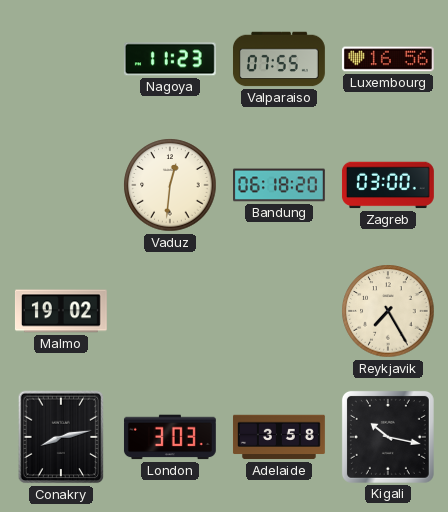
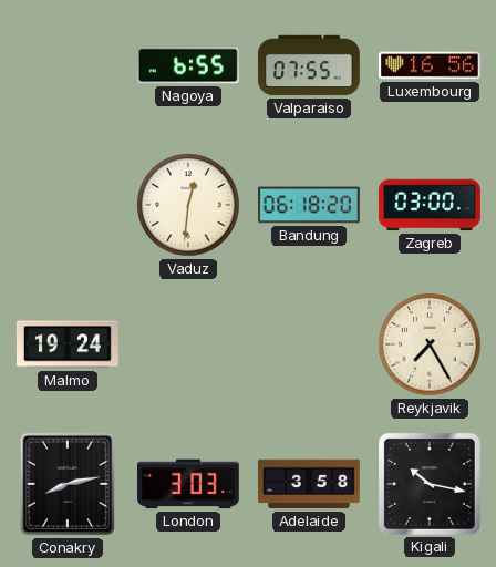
Nagoya: 11:23 -> 6:55
Malmo: 19:02 -> 19:24
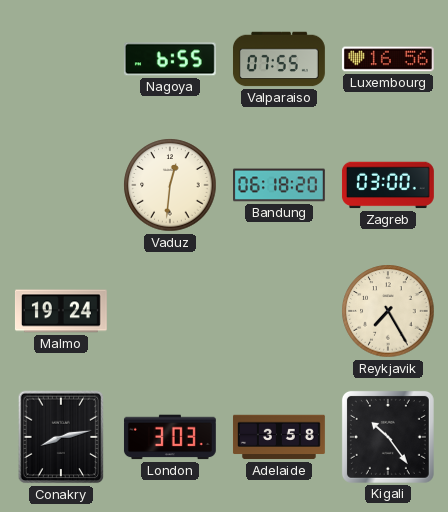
Kigali: 10:17 -> 10:24
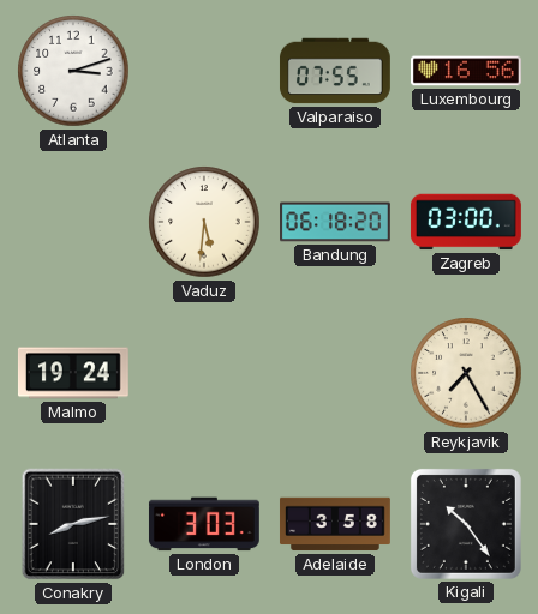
Atlanta: none -> 3:12
Nagoya: 6:55 -> none
Vaduz: 12:31 -> 5:31
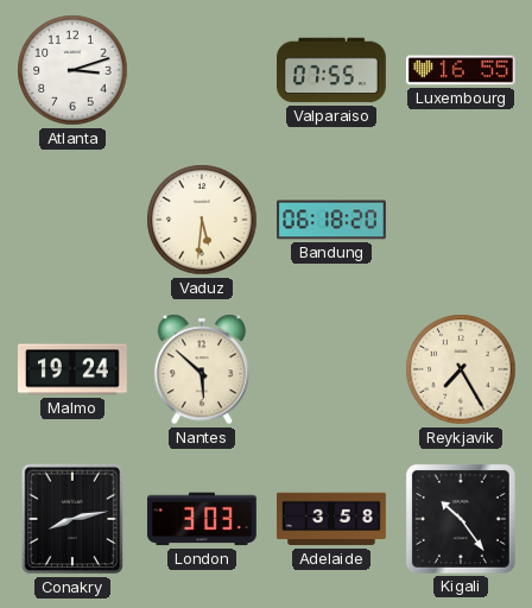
Luxembourg: 16:56 -> 16:55
Zagreb: 03:00 -> none
Nantes: none -> 5:52
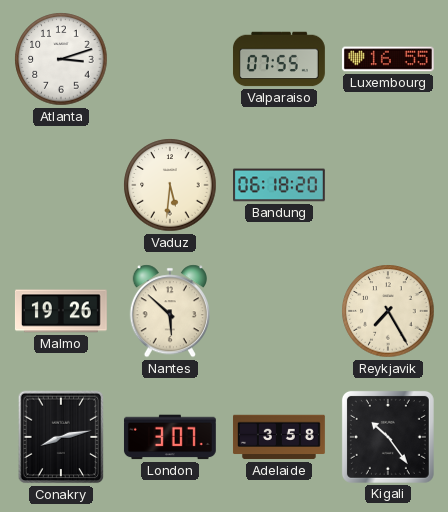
Malmo: 19:24 -> 19:26
London: 3:03 -> 3:07
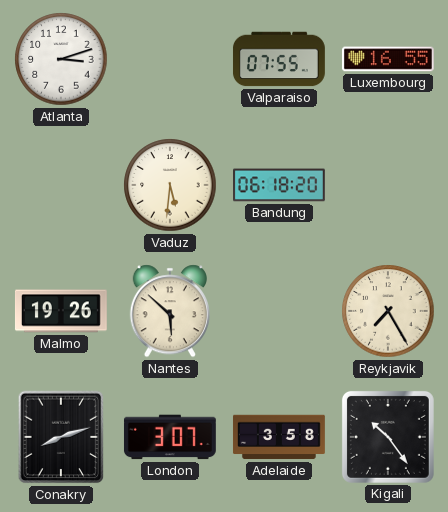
Conakry: 8:13 -> 8:12
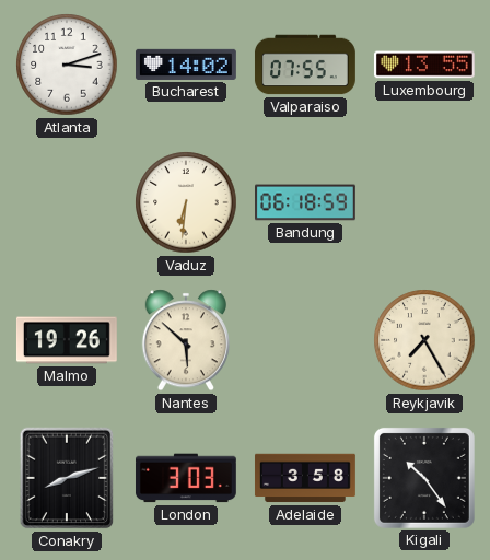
Bucharest: none -> 14:02
Luxembourg: 16:55 -> 13:55
Vaduz: 5:31 -> 6:31
Bandung: 06:18:20 -> 06:18:59
London: 3:07 -> 3:03
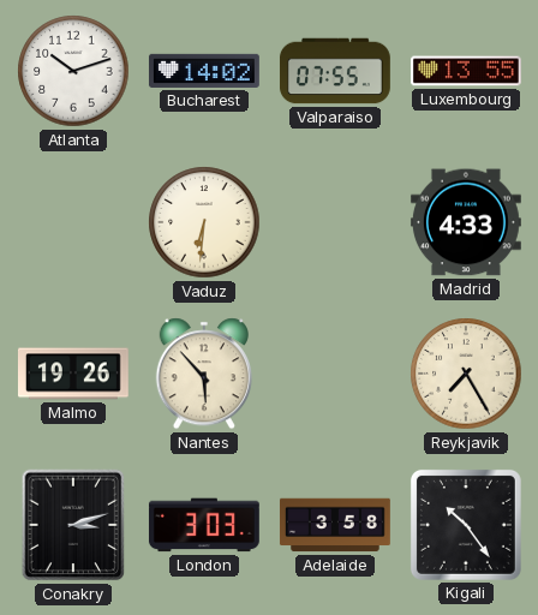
Atlanta: 3:12 -> 10:12
Bandung: 06:18 -> none
Madrid: none -> 4:33
Nantes: 5:52 -> 5:53
Conakry: 8:12 -> 3:12
